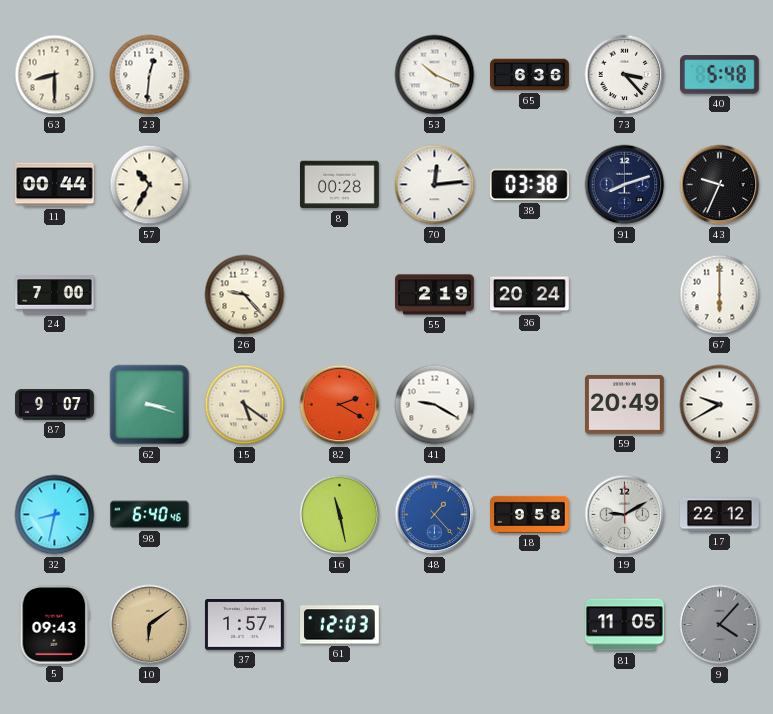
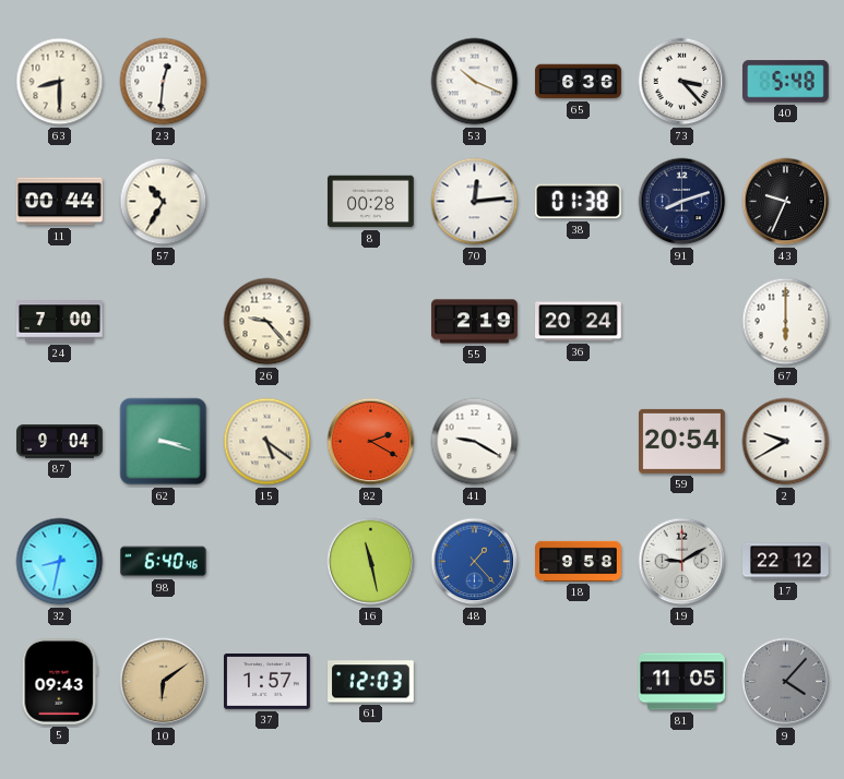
38: 03:38 -> 01:38
87: 9:07 -> 9:04
59: 20:49 -> 20:54
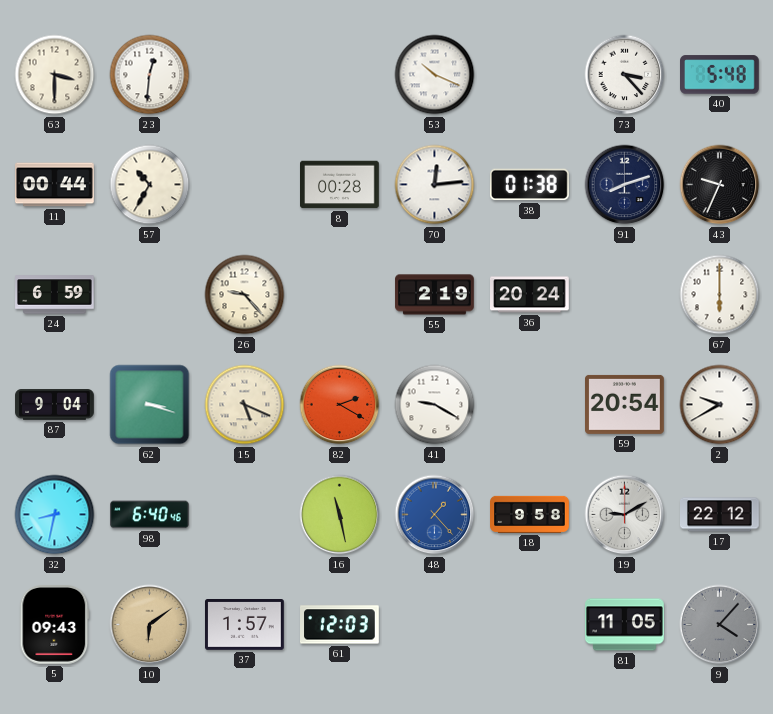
63: 8:30 -> 3:30
65: 6:36 -> none
24: 7:00 -> 6:59
15: 5:21 -> 5:19
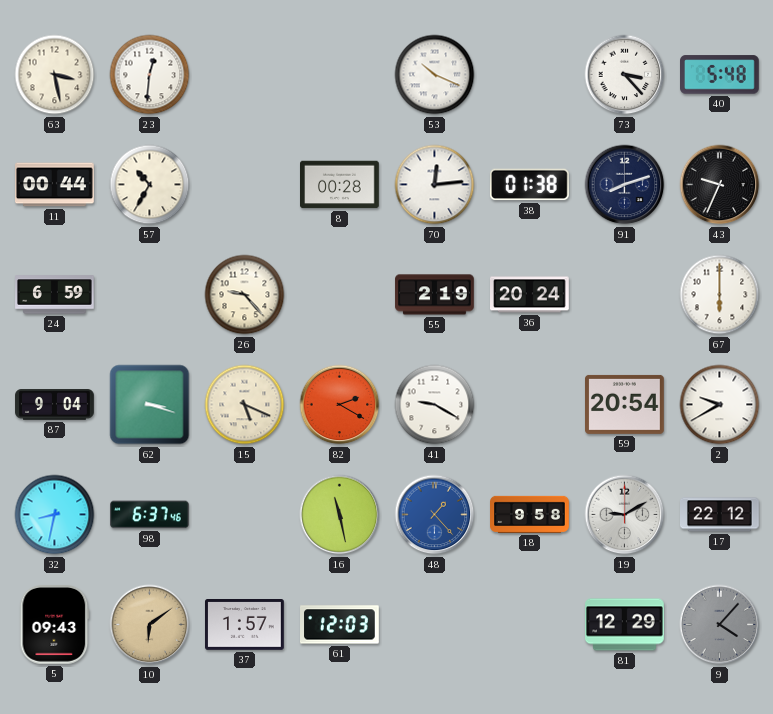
63: 3:30 -> 3:28
98: 6:40 -> 6:37
81: 11:05 -> 12:29
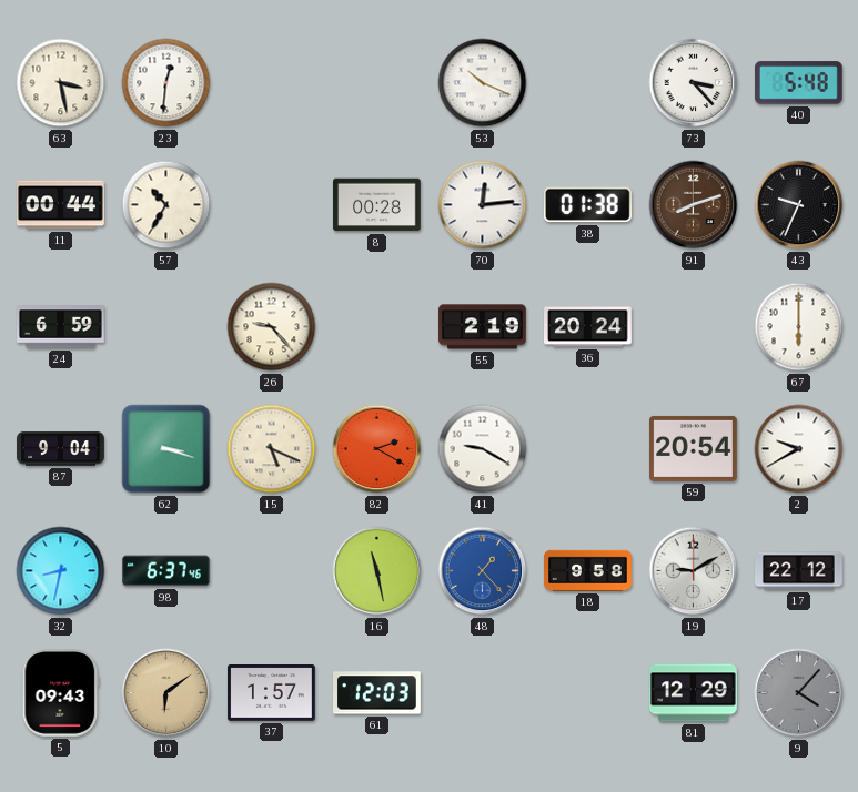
91 dial: navy -> brown
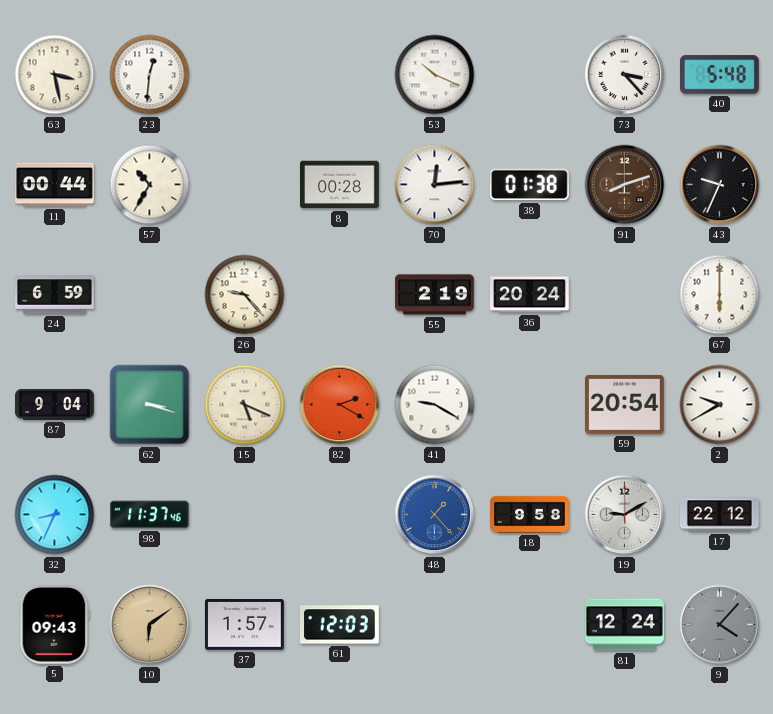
32: 8:32 -> 8:34
98: 6:37 -> 11:37
16: 11:28 -> none
81: 12:29 -> 12:24
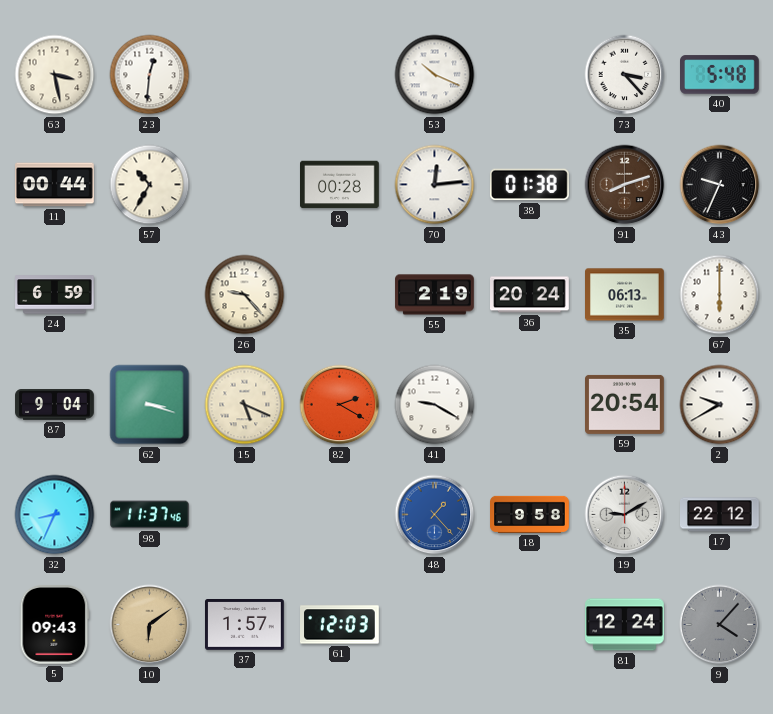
35: none -> 06:13
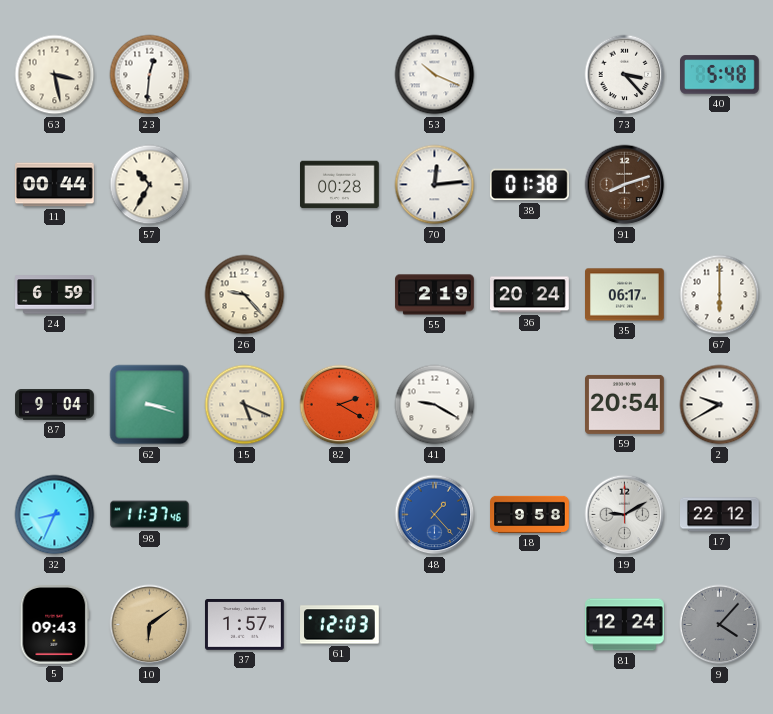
43: 9:34 -> none
35: 06:13 -> 06:17
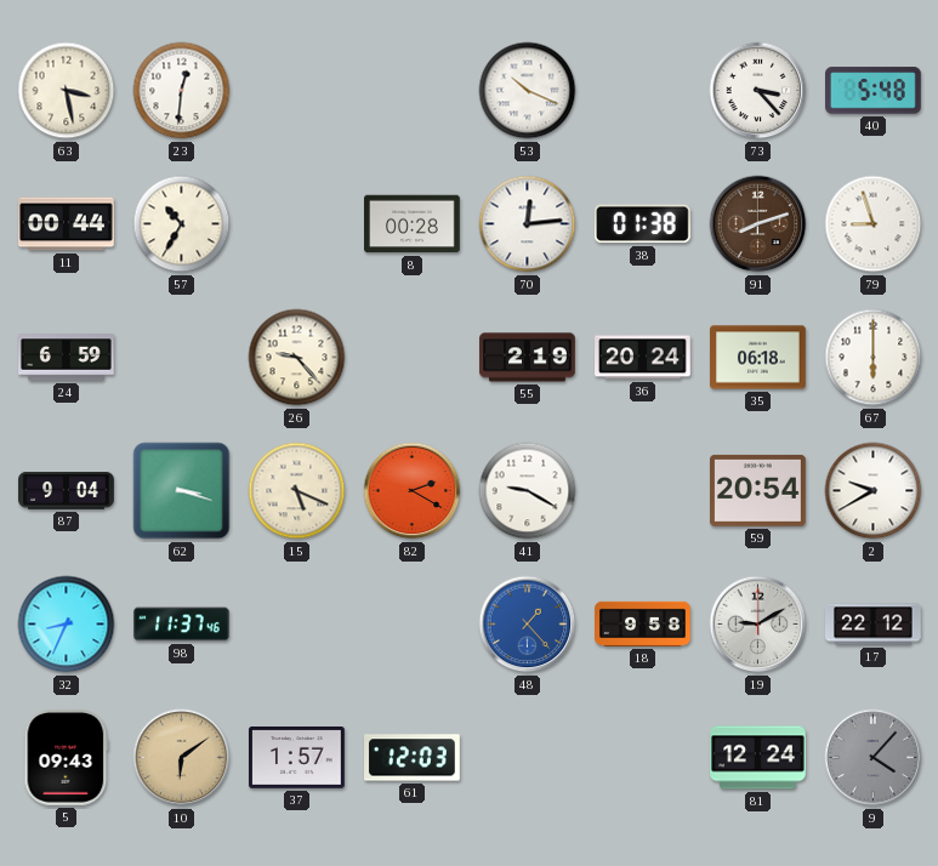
79: none -> 8:57
35: 06:17 -> 06:18
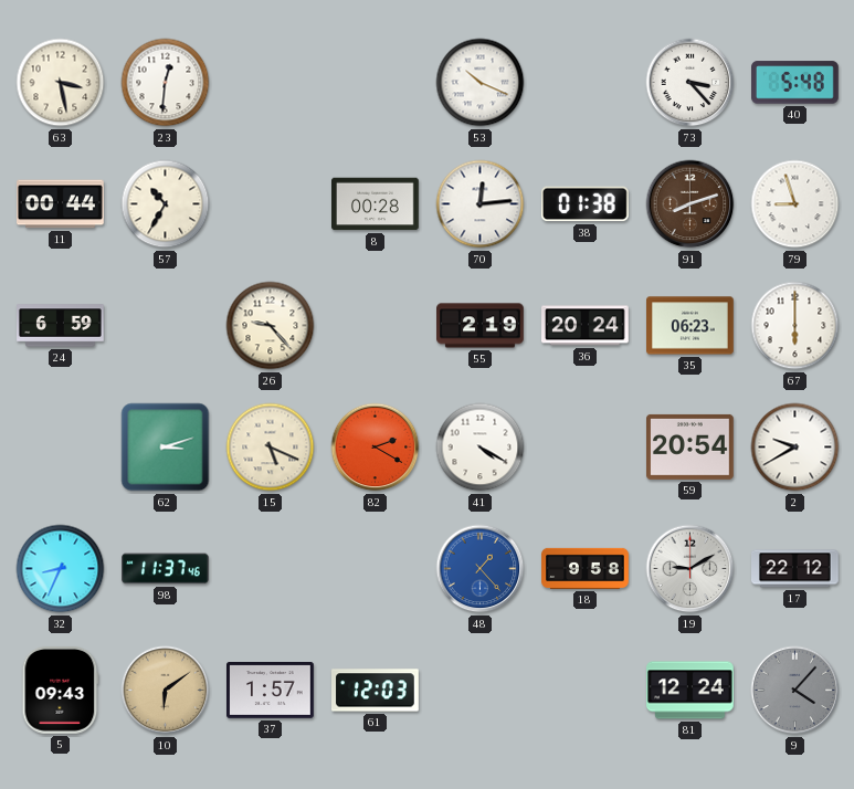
35: 06:18 -> 06:23
87: 9:04 -> none
62: 3:18 -> 3:12
41: 9:20 -> 4:20
